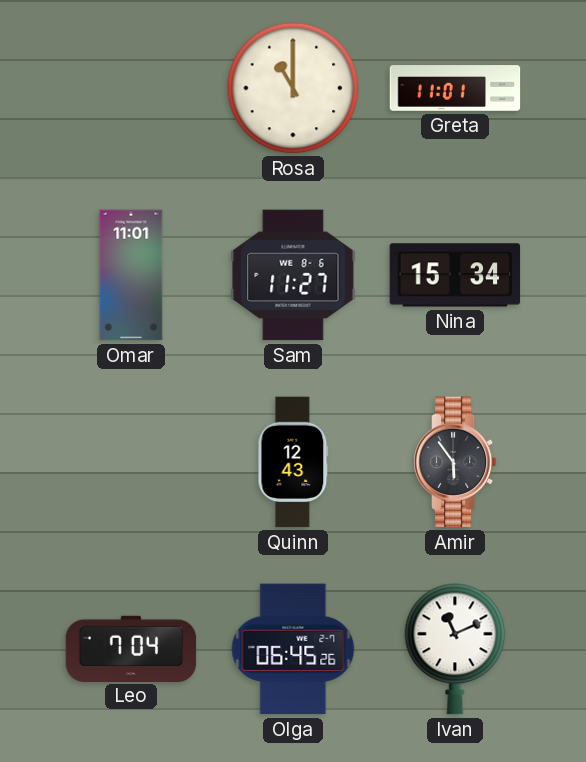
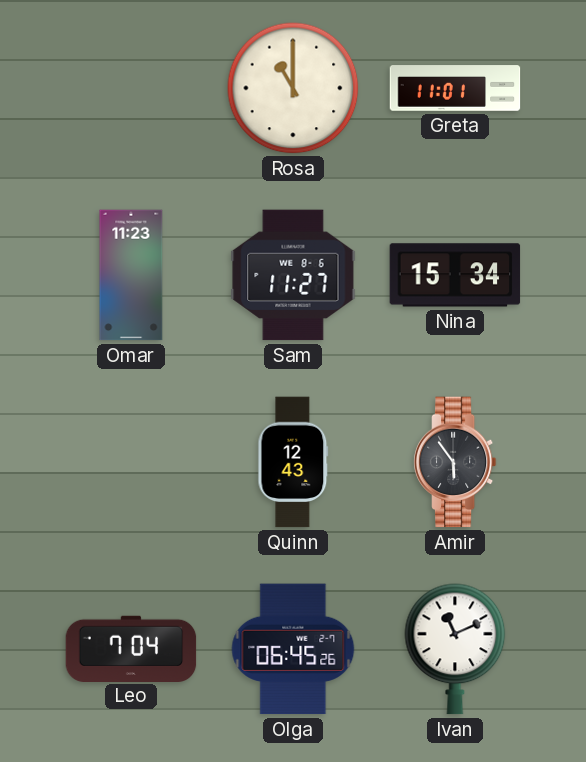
Omar: 11:01 -> 11:23
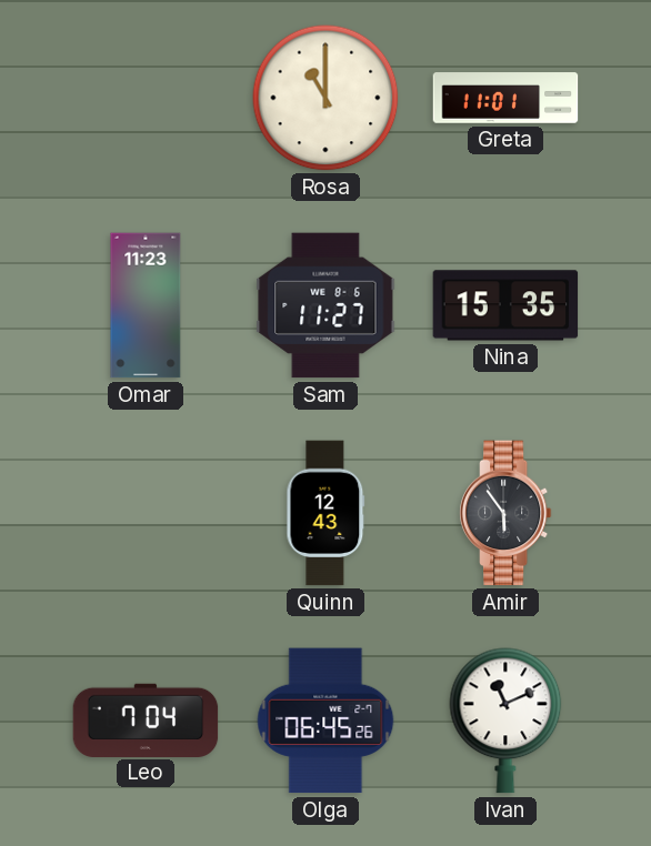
Nina: 15:34 -> 15:35
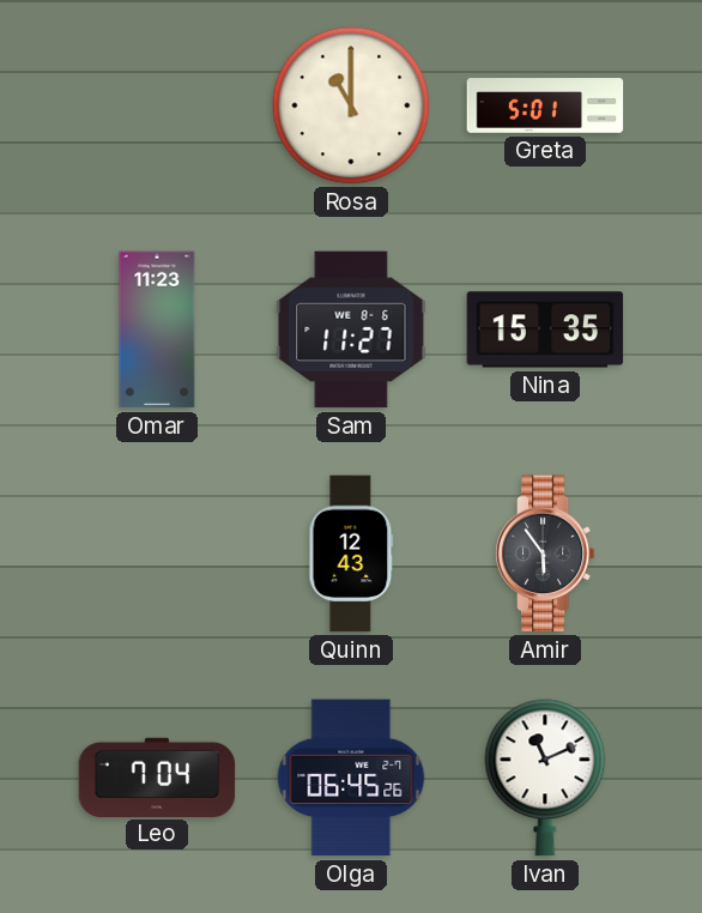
Greta: 11:01 -> 5:01
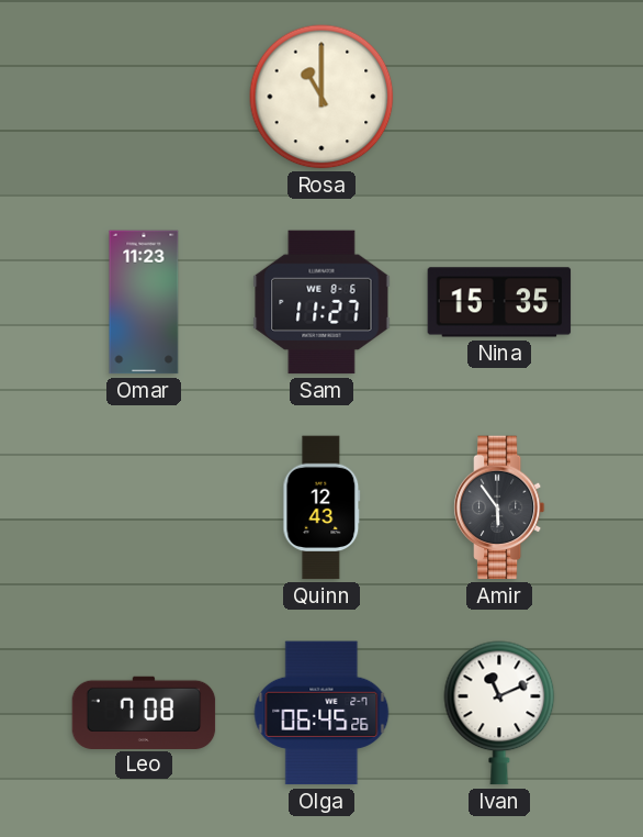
Greta: 5:01 -> none
Leo: 7:04 -> 7:08
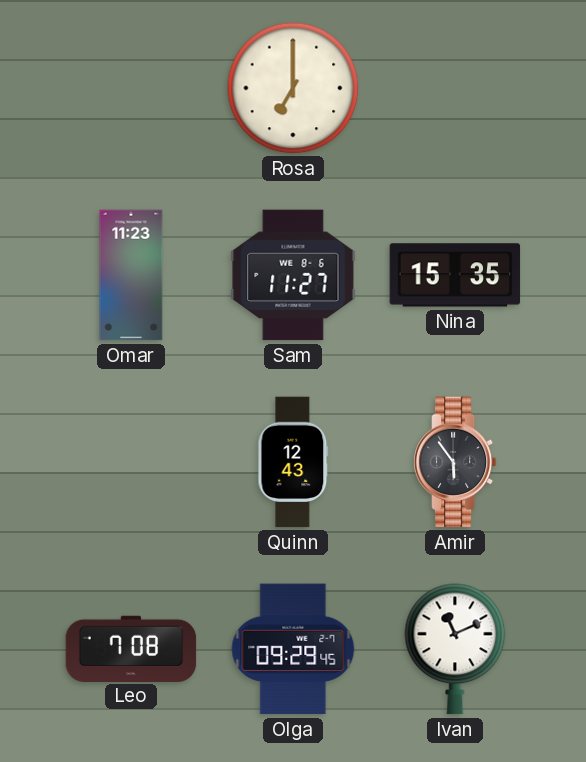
Rosa: 11:00 -> 7:00
Olga: 06:45 -> 09:29
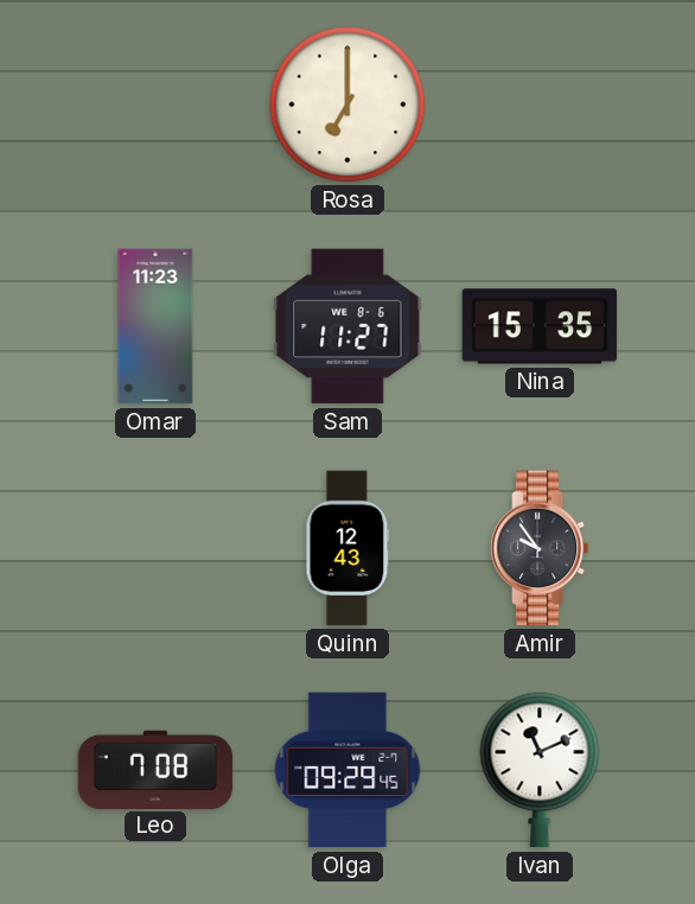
Amir: 5:54 -> 9:54
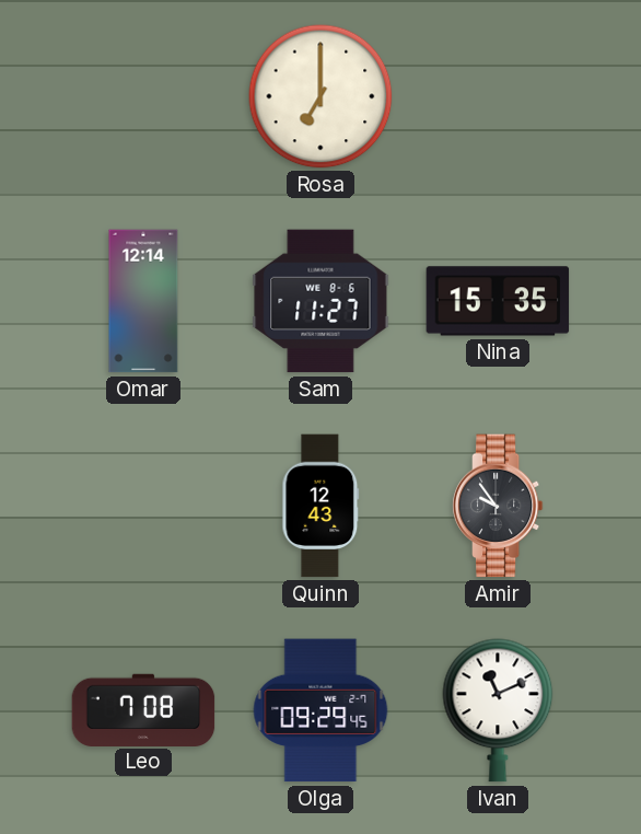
Omar: 11:23 -> 12:14
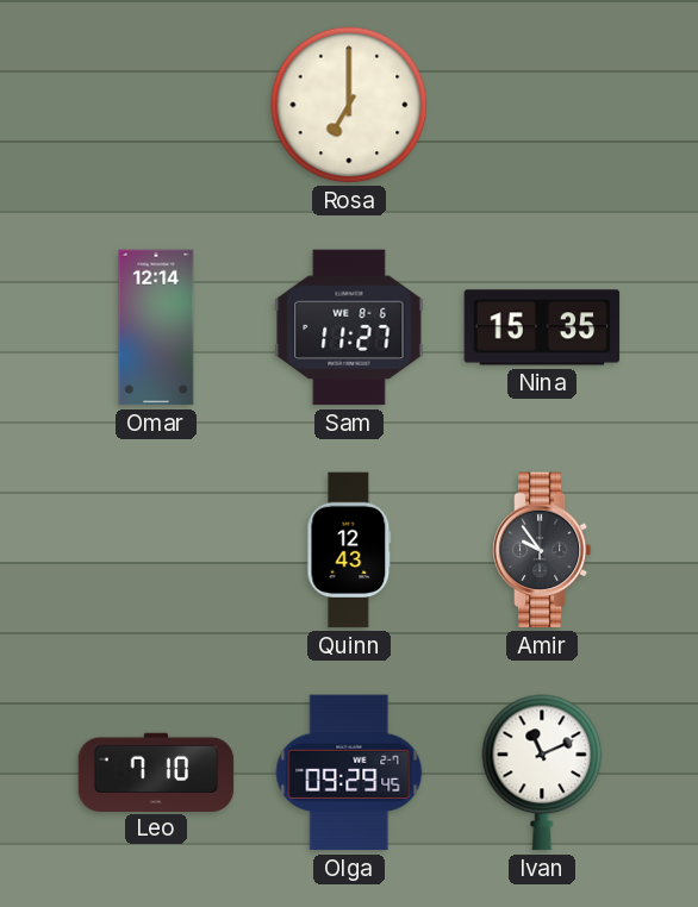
Leo: 7:08 -> 7:10
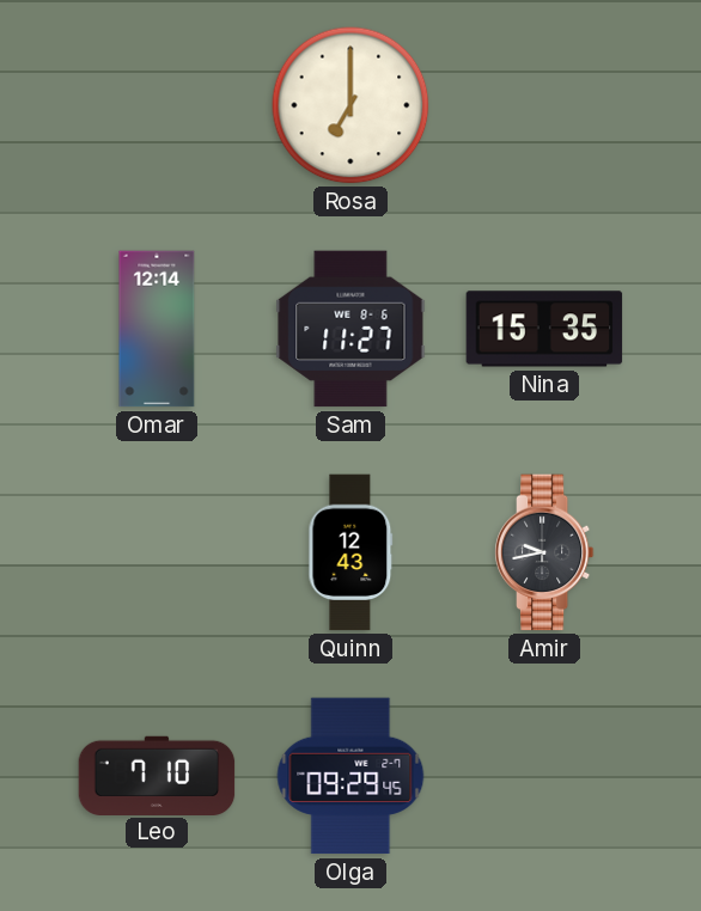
Amir: 9:54 -> 9:43
Ivan: 11:11 -> none
